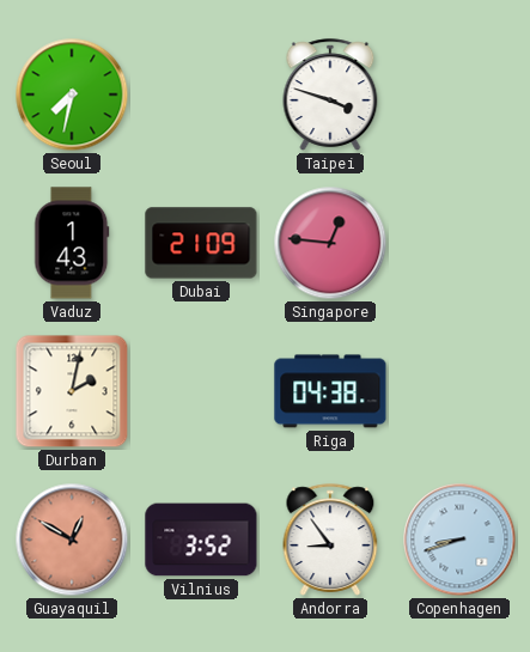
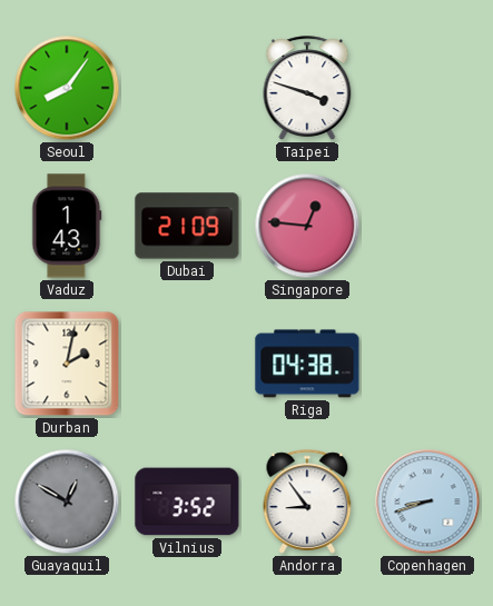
Seoul: 7:32 -> 8:06
Guayaquil dial: salmon -> grey
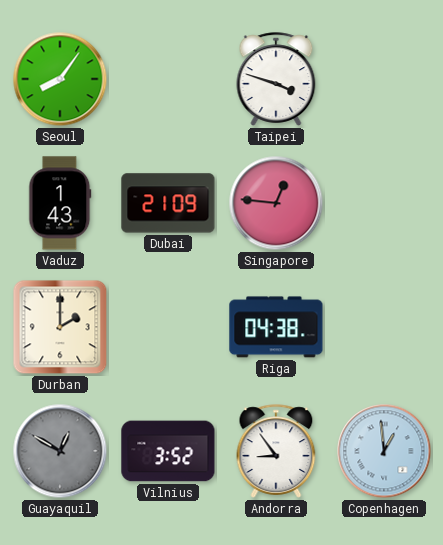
Durban: 2:02 -> 2:00
Copenhagen: 8:42 -> 12:59
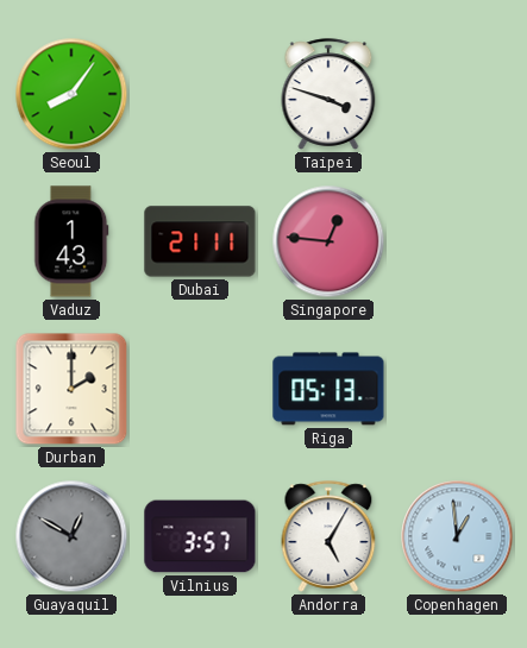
Dubai: 21:09 -> 21:11
Riga: 04:38 -> 05:13
Vilnius: 3:52 -> 3:57
Andorra: 8:54 -> 5:05
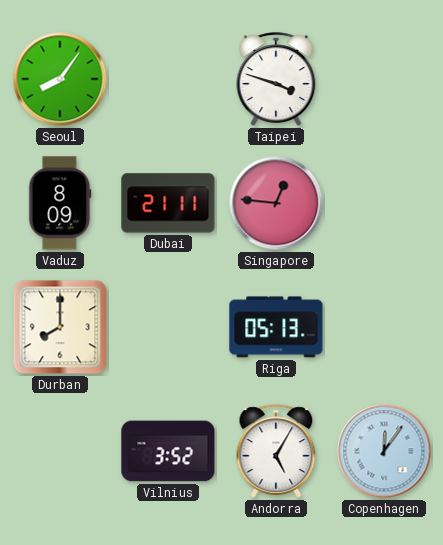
Vaduz: 1:43 -> 8:09
Durban: 2:00 -> 8:00
Guayaquil: 12:50 -> none
Vilnius: 3:57 -> 3:52
Copenhagen: 12:59 -> 12:06
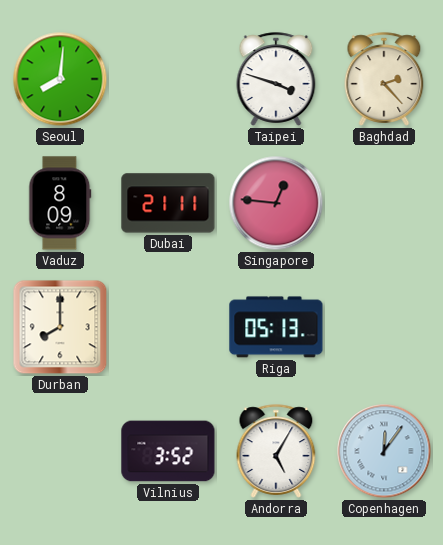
Seoul: 8:06 -> 8:01
Baghdad: none -> 2:23
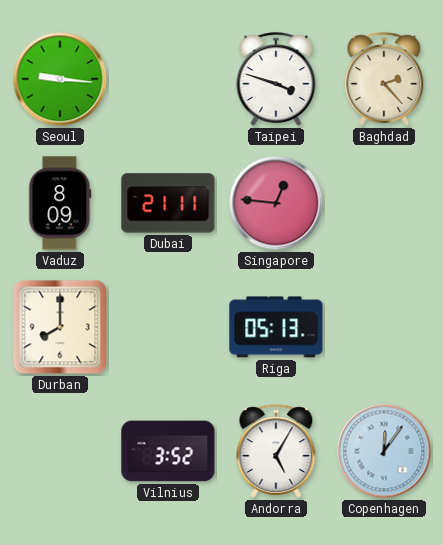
Seoul: 8:01 -> 9:16
